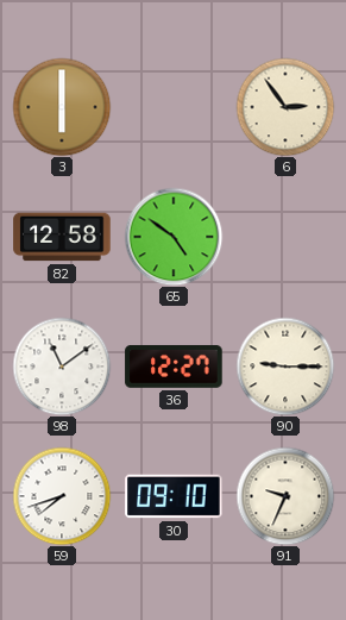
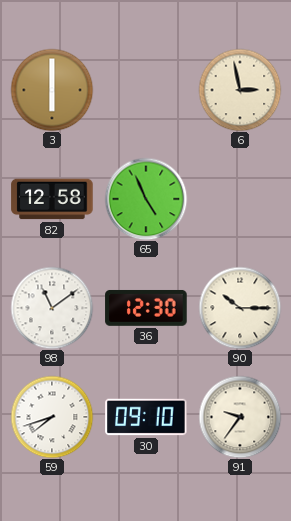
6: 2:54 -> 2:58
65: 4:51 -> 4:56
36: 12:27 -> 12:30
90: 9:15 -> 10:15
91: 9:34 -> 9:36
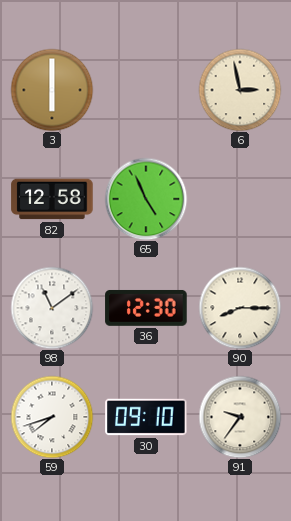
90: 10:15 -> 8:15
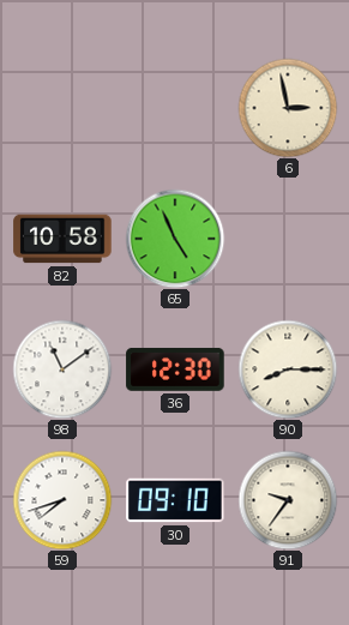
3: 6:00 -> none
82: 12:58 -> 10:58
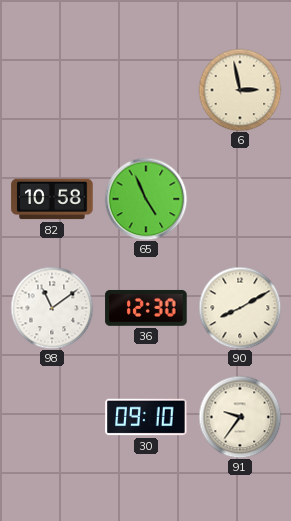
90: 8:15 -> 8:10
59: 7:42 -> none
